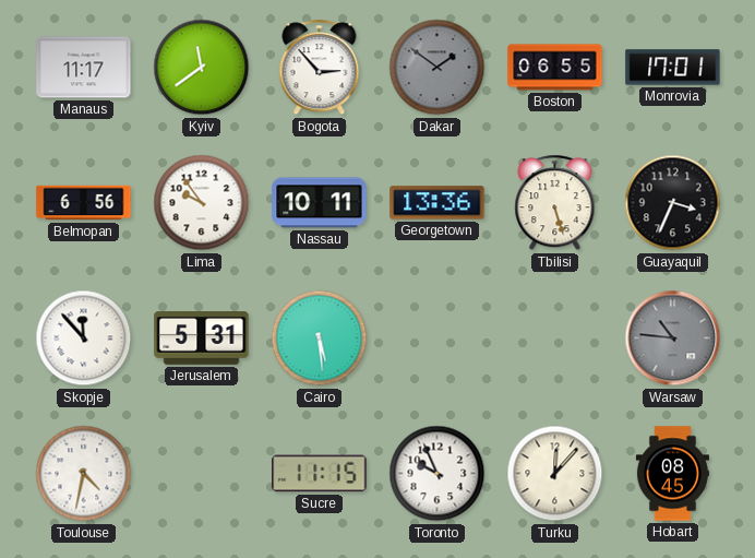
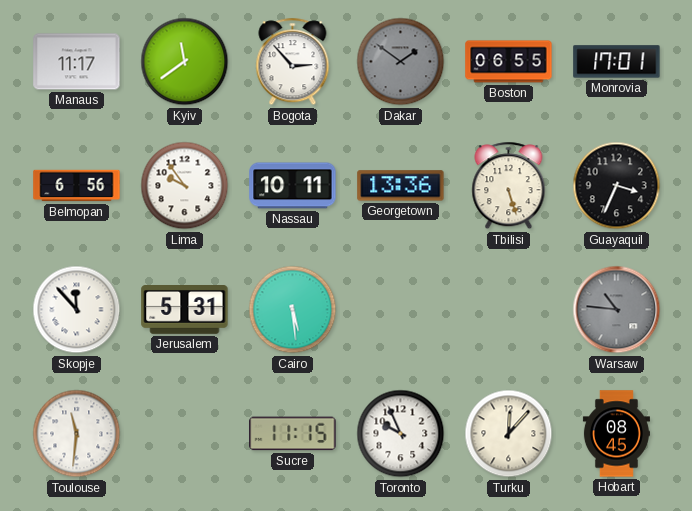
Toulouse: 4:32 -> 11:31
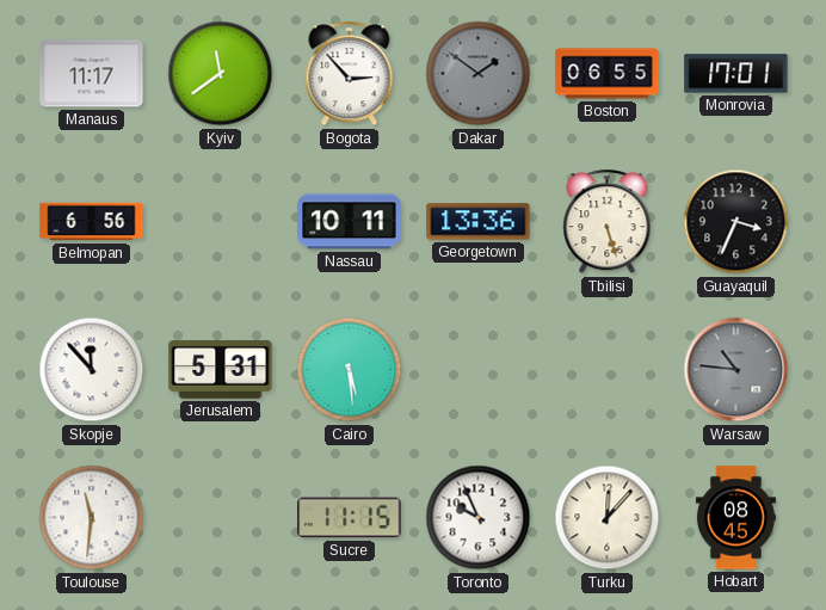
Lima: 9:54 -> none
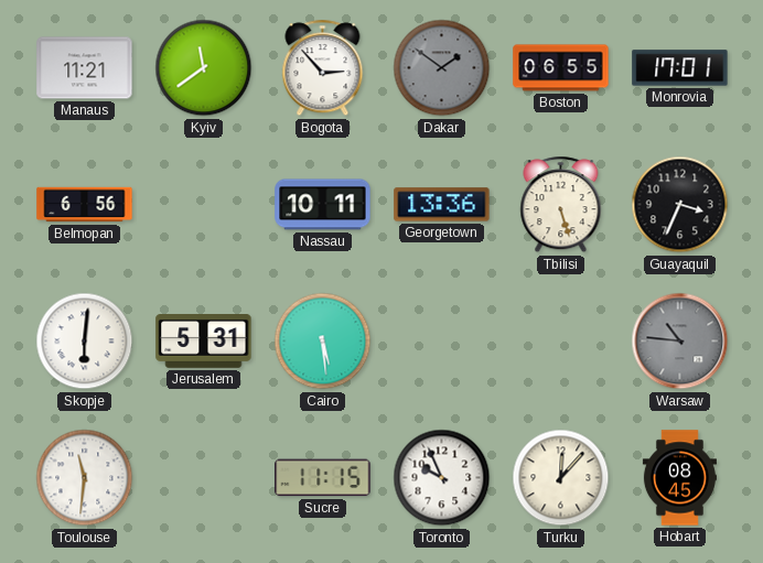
Manaus: 11:17 -> 11:21
Skopje: 11:53 -> 6:01
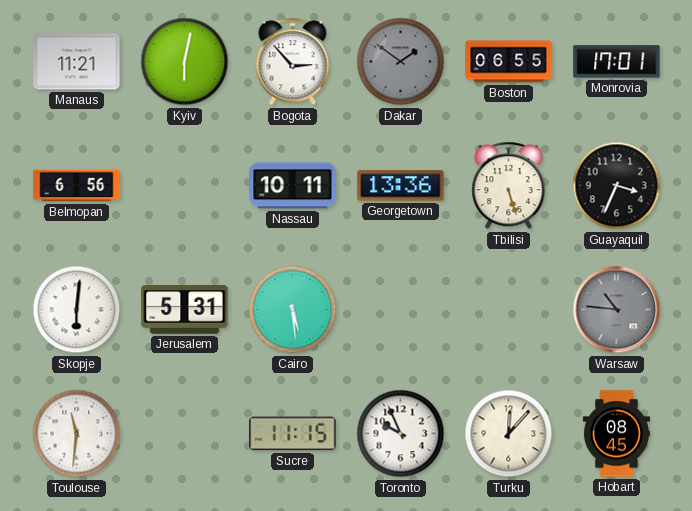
Kyiv: 11:39 -> 6:02
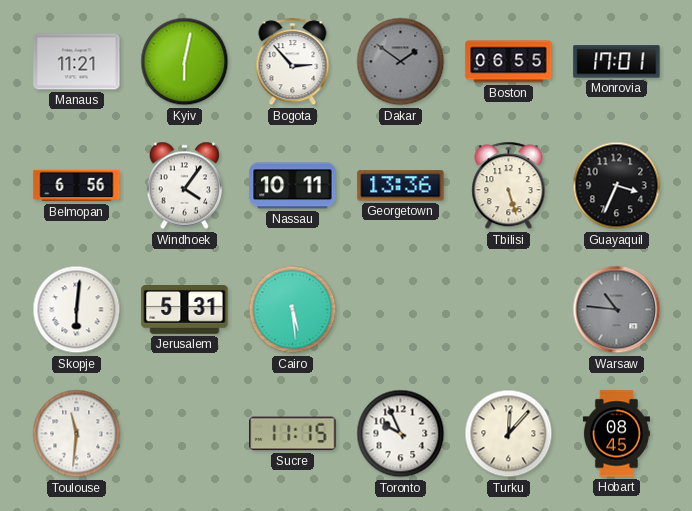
Windhoek: none -> 4:06
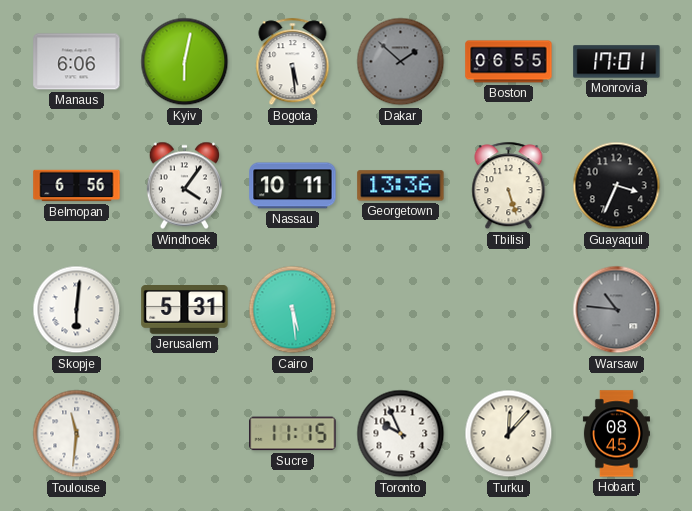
Manaus: 11:21 -> 6:06
Bogota: 2:53 -> 5:29
Dakar: 1:51 -> 1:52
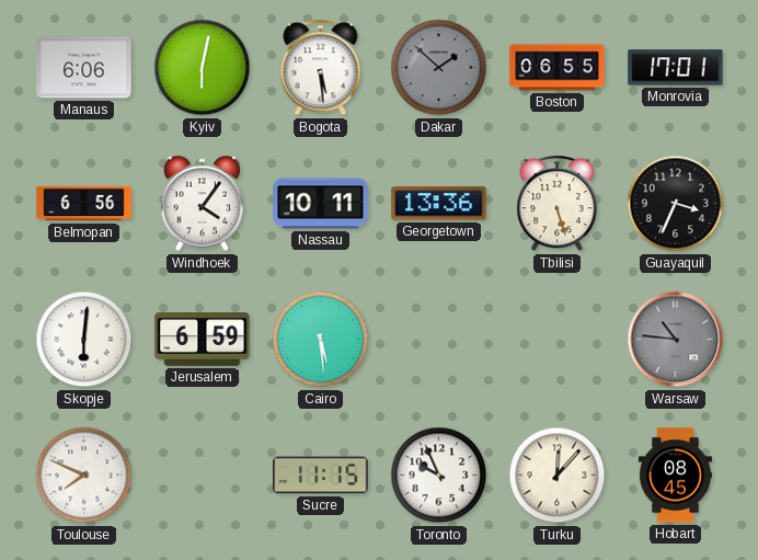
Jerusalem: 5:31 -> 6:59
Toulouse: 11:31 -> 7:49
